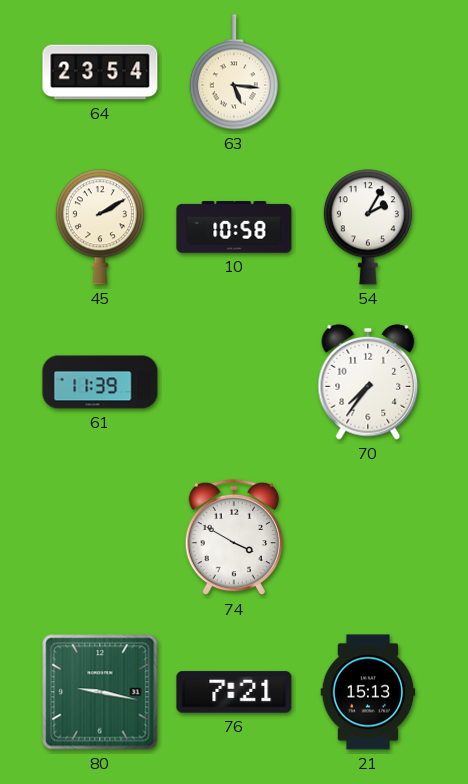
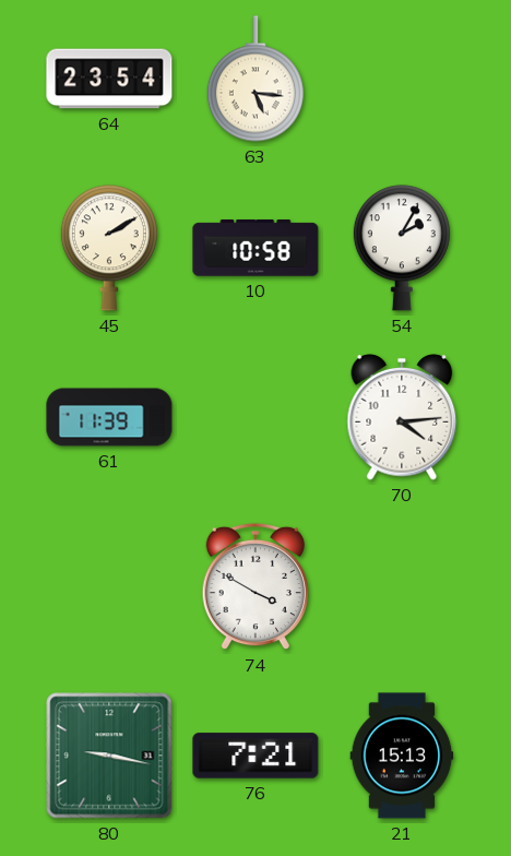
70: 7:36 -> 4:14
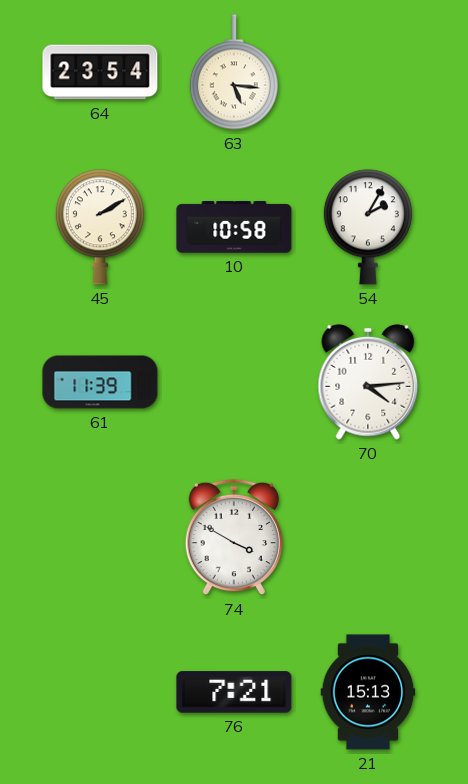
80: 9:17 -> none
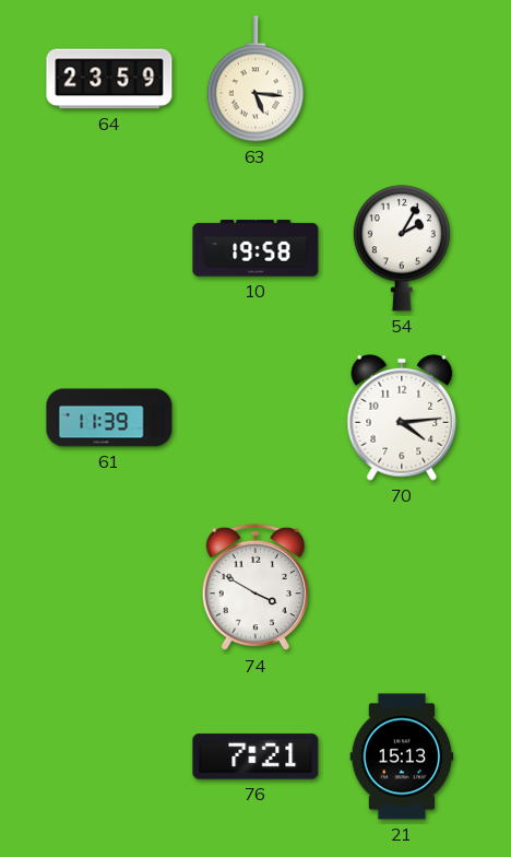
64: 23:54 -> 23:59
45: 2:10 -> none
10: 10:58 -> 19:58
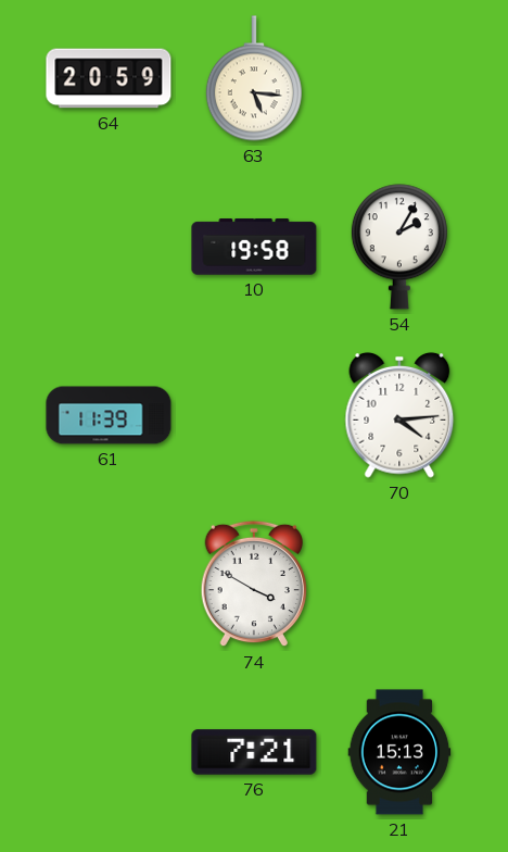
64: 23:59 -> 20:59
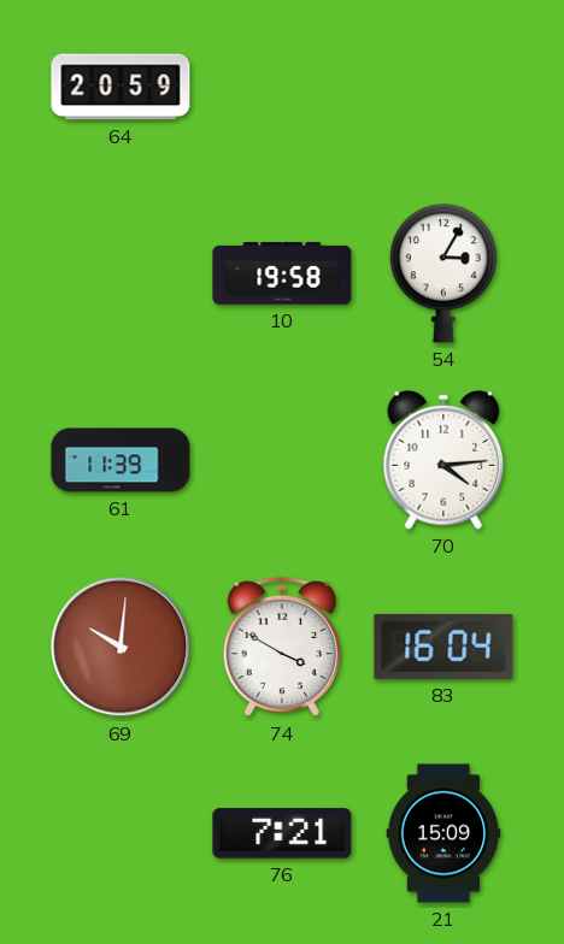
63: 5:16 -> none
54: 2:05 -> 3:05
69: none -> 10:01
83: none -> 16:04
21: 15:13 -> 15:09
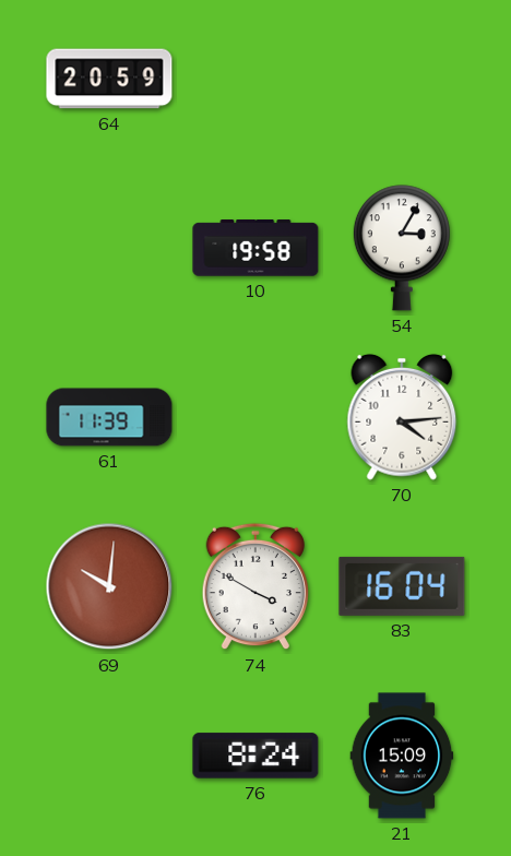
76: 7:21 -> 8:24
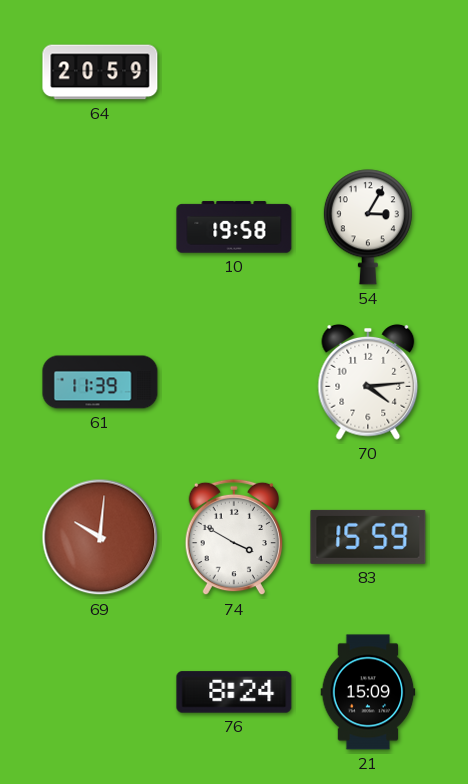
83: 16:04 -> 15:59
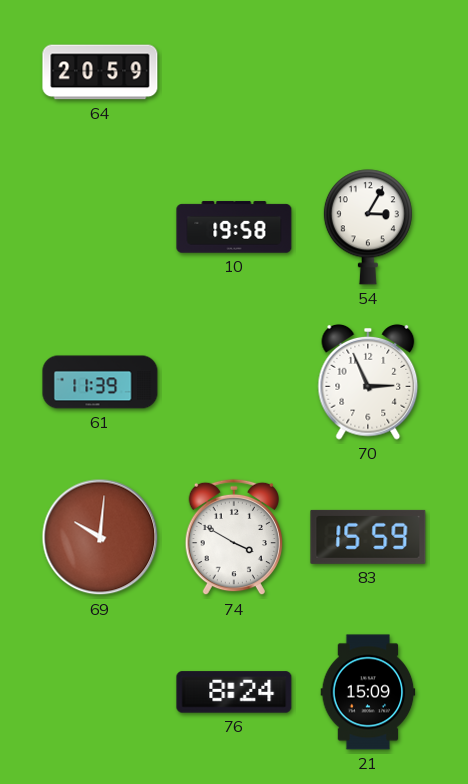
70: 4:14 -> 2:56
